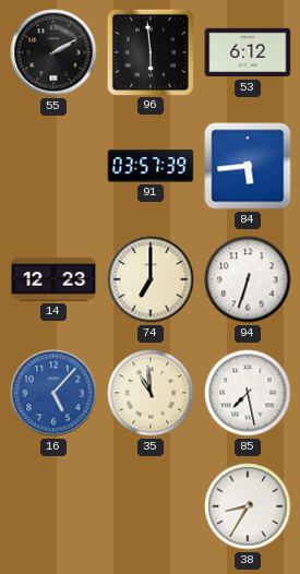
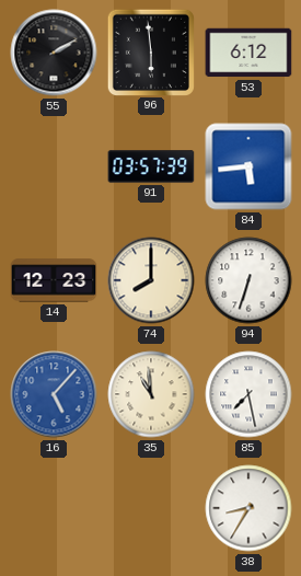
74: 7:00 -> 8:00
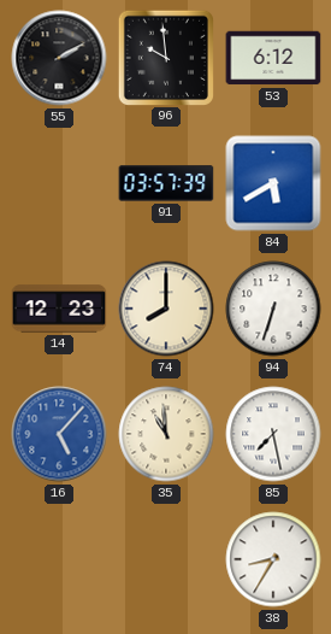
96: 5:59 -> 9:59
84: 5:44 -> 5:40
